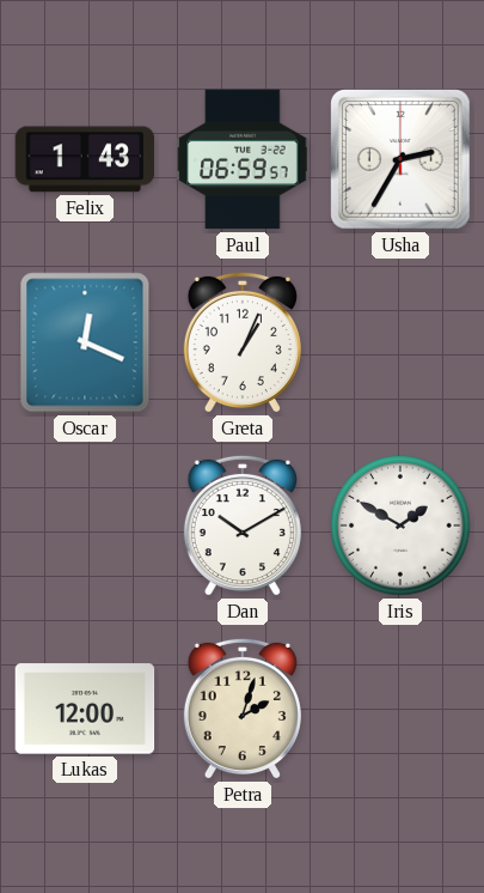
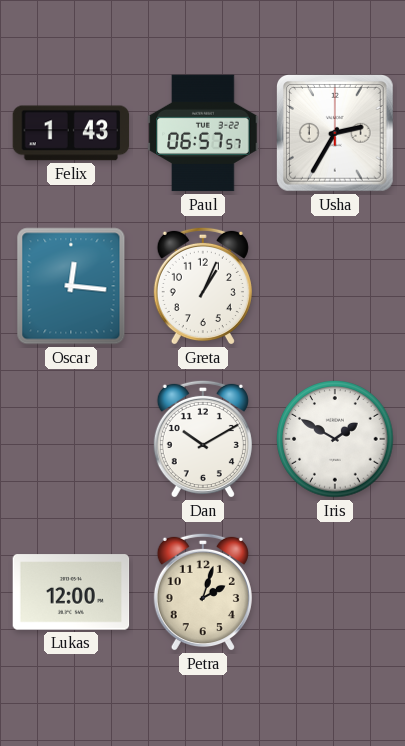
Paul: 06:59 -> 06:57
Oscar: 12:19 -> 12:16
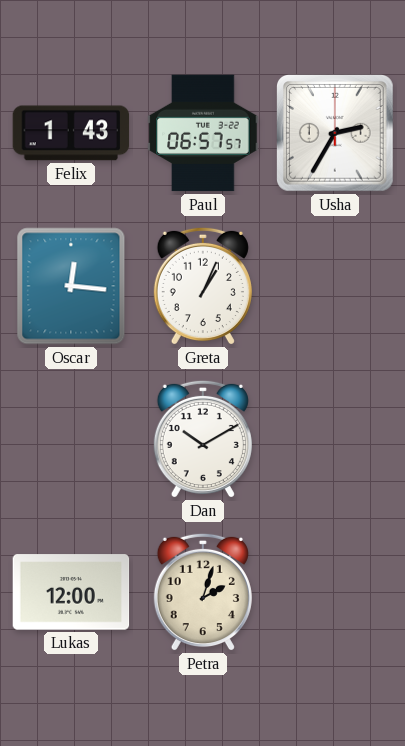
Iris: 1:50 -> none
